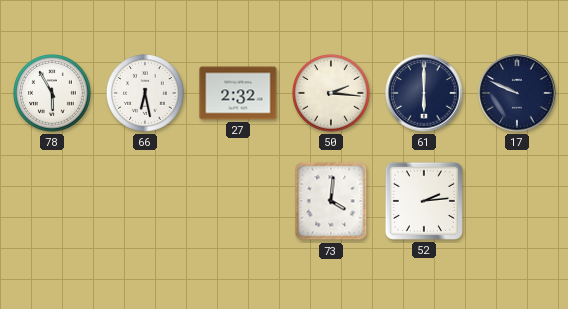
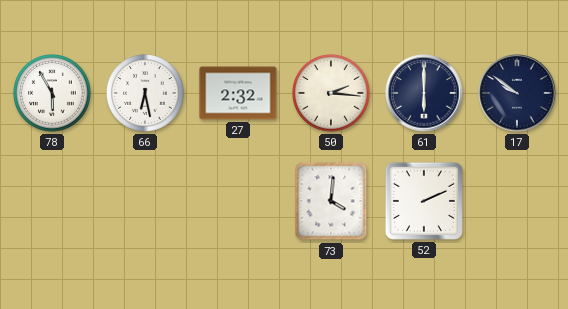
17: 9:49 -> 9:51
52: 2:14 -> 2:11
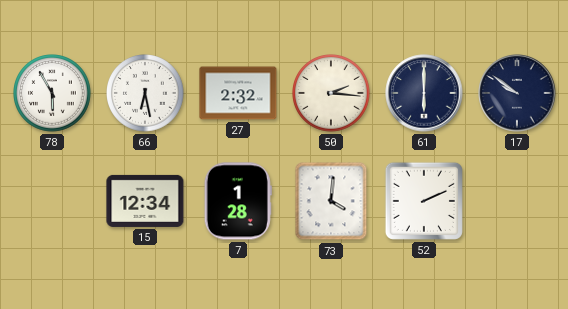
15: none -> 12:34
7: none -> 1:28
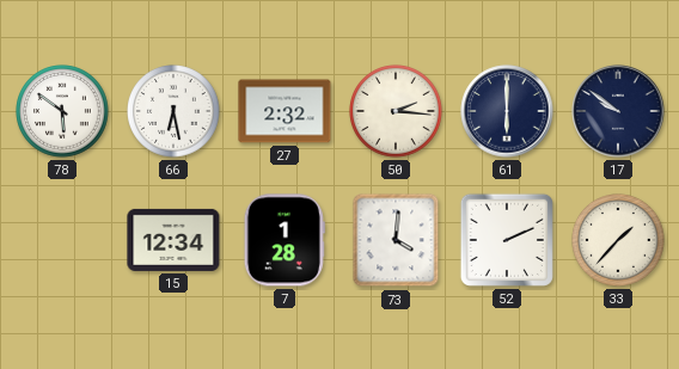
78: 5:55 -> 5:51
33: none -> 1:37
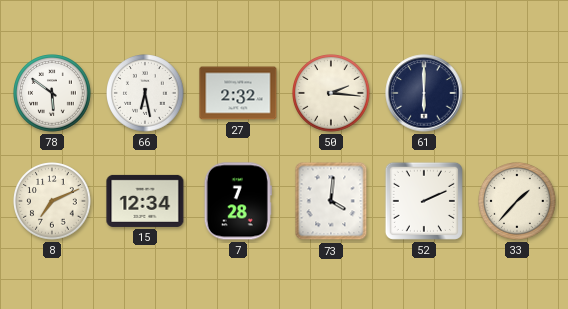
17: 9:51 -> none
8: none -> 7:11
7: 1:28 -> 7:28
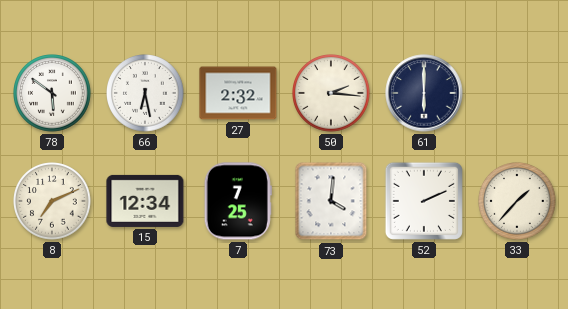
7: 7:28 -> 7:25
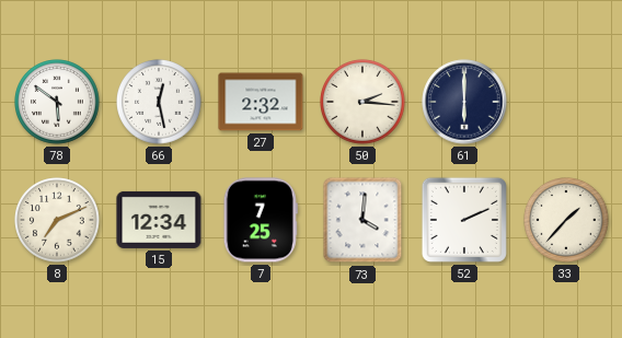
66: 6:28 -> 12:28
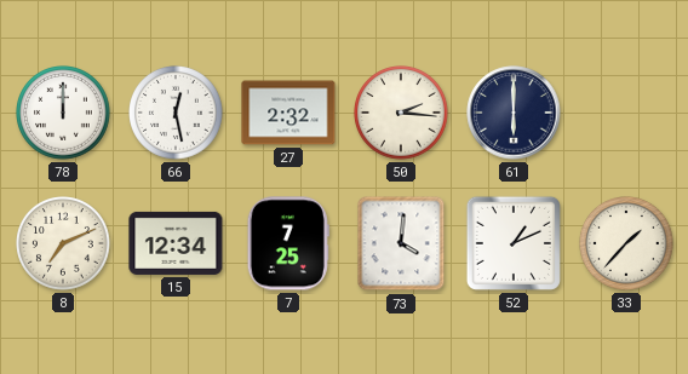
78: 5:51 -> 12:00
52: 2:11 -> 1:11
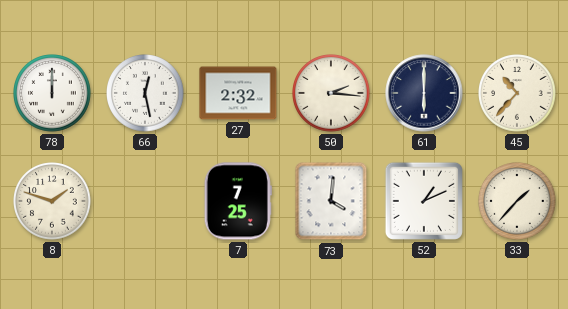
45: none -> 10:37
8: 7:11 -> 1:48
15: 12:34 -> none
